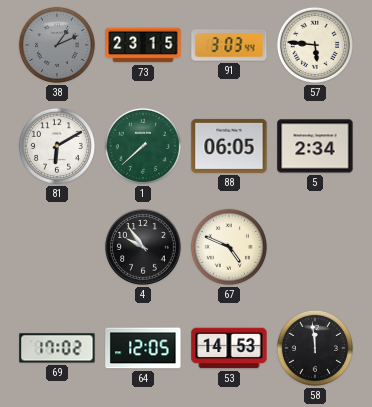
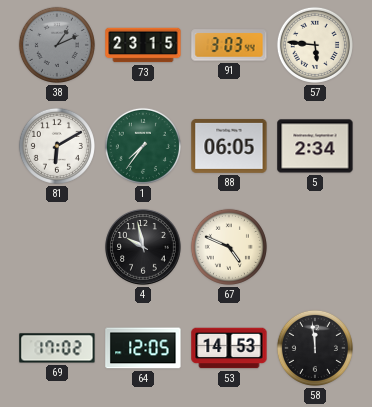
1: 7:38 -> 7:36
4: 9:54 -> 9:58
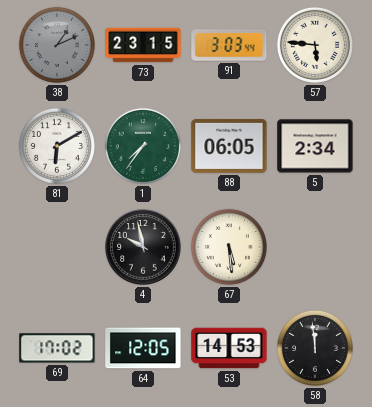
67: 4:49 -> 5:29
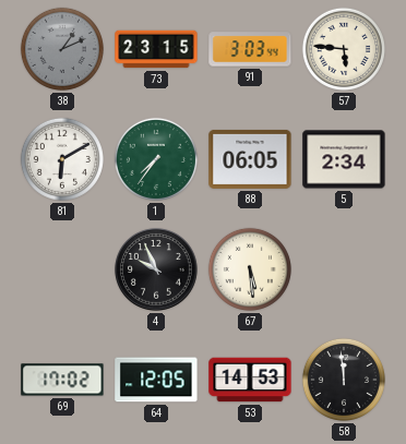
4: 9:58 -> 9:56
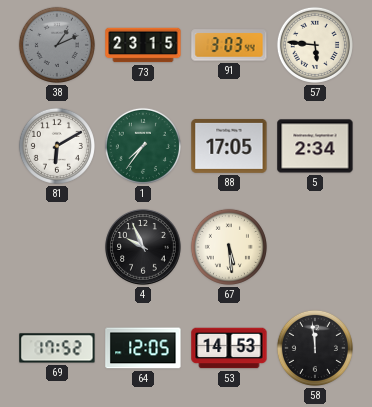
88: 06:05 -> 17:05
69: 17:02 -> 17:52
